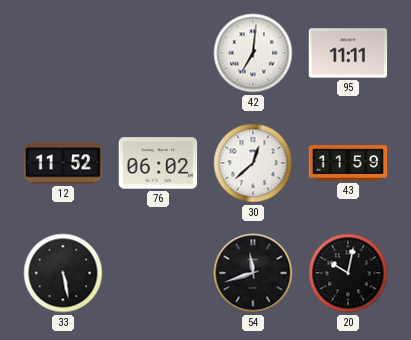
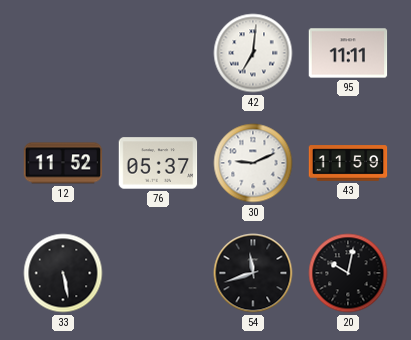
76: 06:02 -> 05:37
30: 12:38 -> 9:11
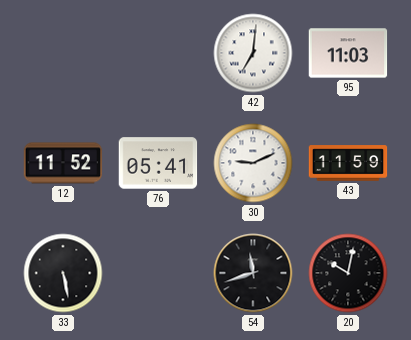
95: 11:11 -> 11:03
76: 05:37 -> 05:41
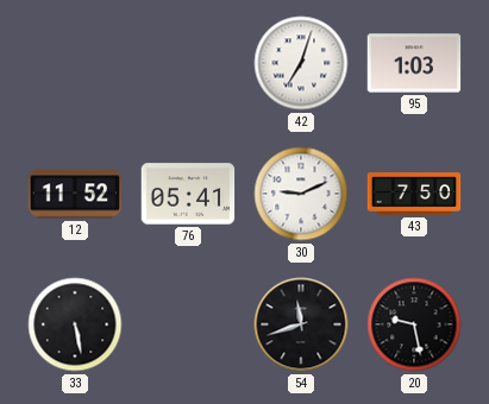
42: 7:01 -> 7:03
95: 11:03 -> 1:03
43: 11:59 -> 7:50
20: 10:02 -> 9:28
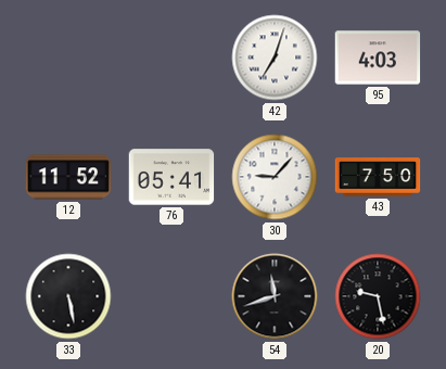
95: 1:03 -> 4:03
30: 9:11 -> 9:07
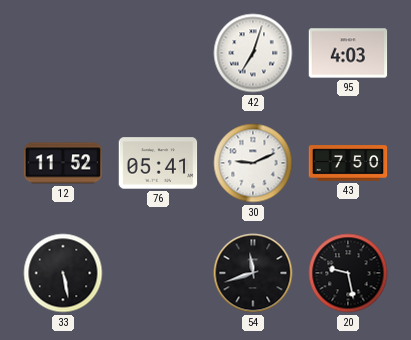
30: 9:07 -> 9:11
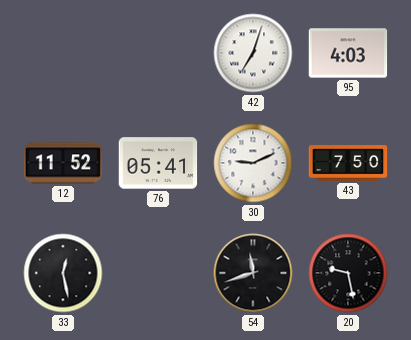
33: 5:28 -> 12:28
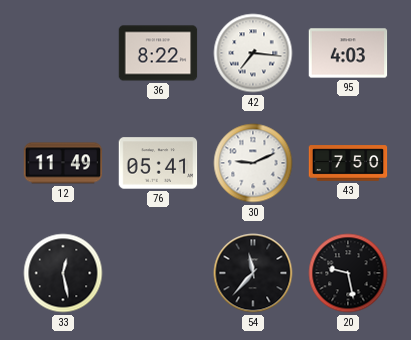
36: none -> 8:22
42: 7:03 -> 7:16
12: 11:52 -> 11:49
54: 11:42 -> 11:37
